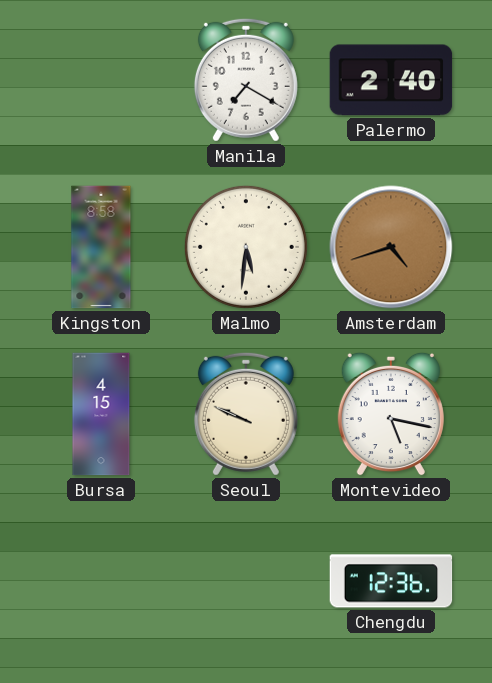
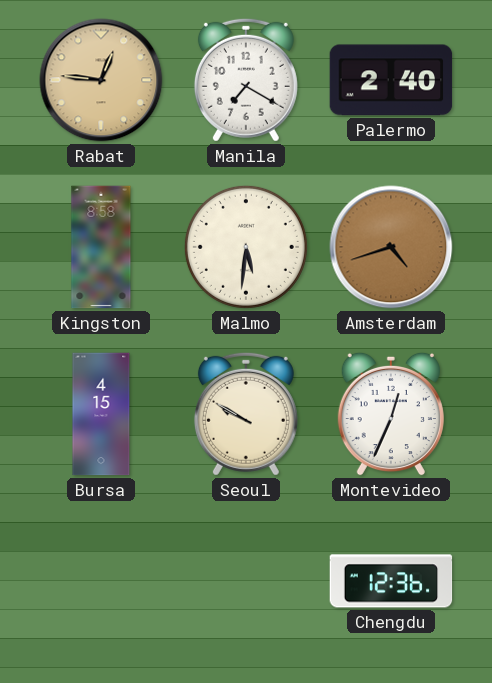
Rabat: none -> 12:46
Seoul: 9:49 -> 9:50
Montevideo: 5:17 -> 12:34
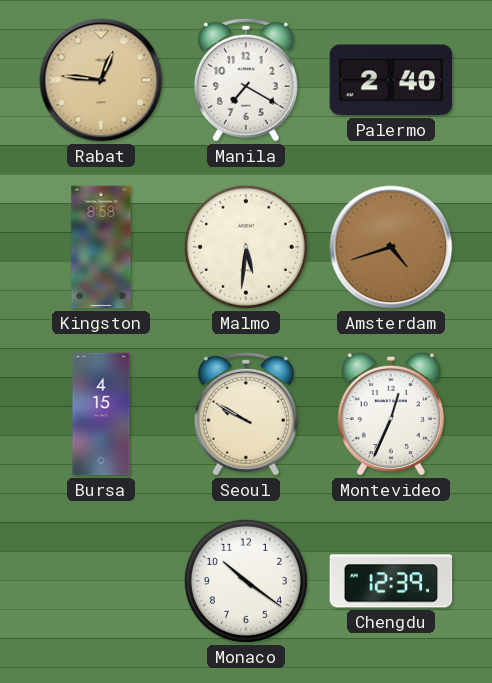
Monaco: none -> 10:21
Chengdu: 12:36 -> 12:39
